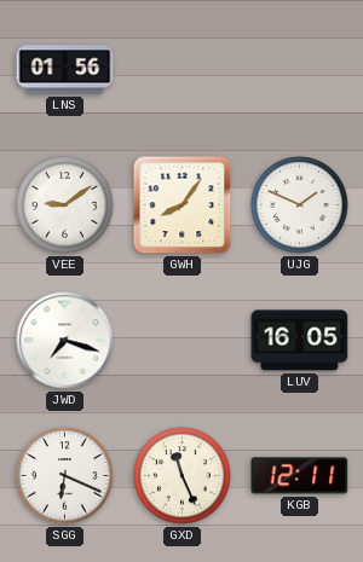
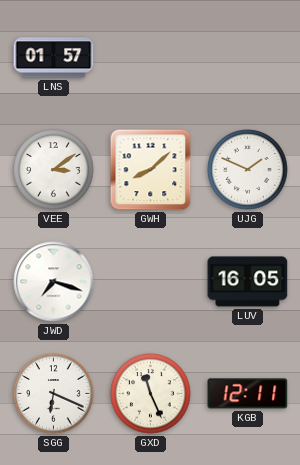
LNS: 01:56 -> 01:57
VEE: 9:09 -> 3:09
GWH: 8:06 -> 8:08
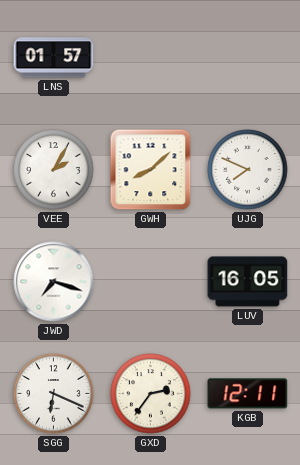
VEE: 3:09 -> 2:05
UJG: 1:49 -> 7:49
GXD: 11:26 -> 2:36
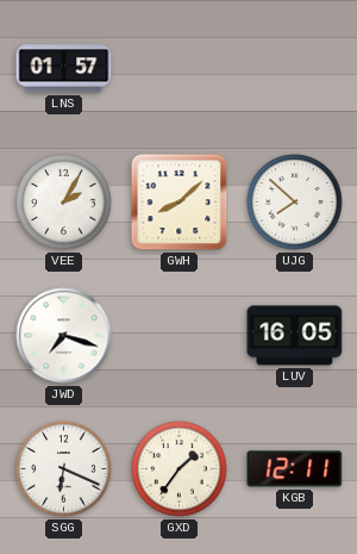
UJG: 7:49 -> 7:52
GXD: 2:36 -> 1:36
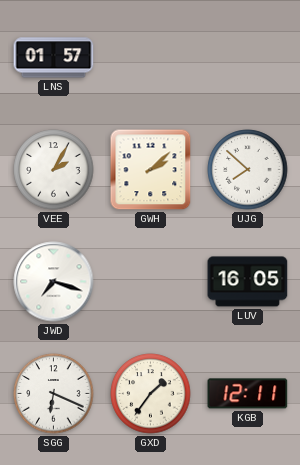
GWH: 8:08 -> 2:08
